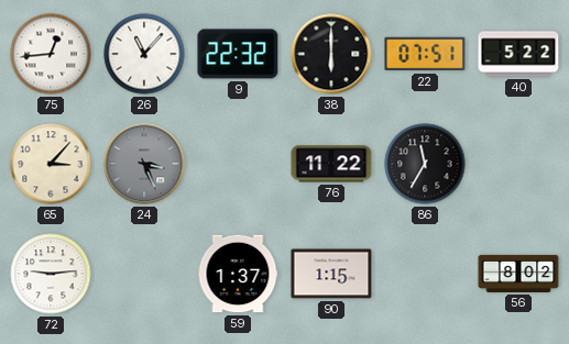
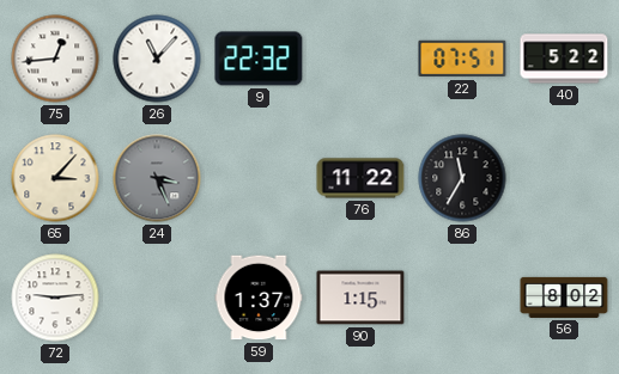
38: 6:00 -> none
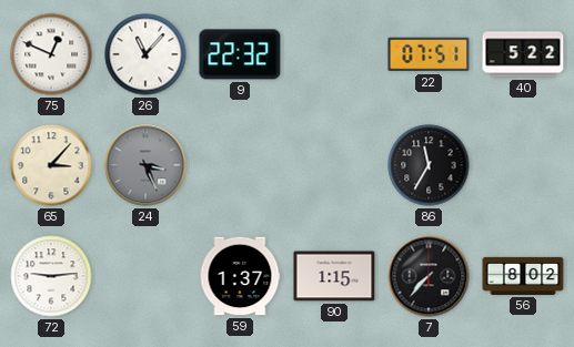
75: 12:44 -> 12:49
76: 11:22 -> none
7: none -> 7:37
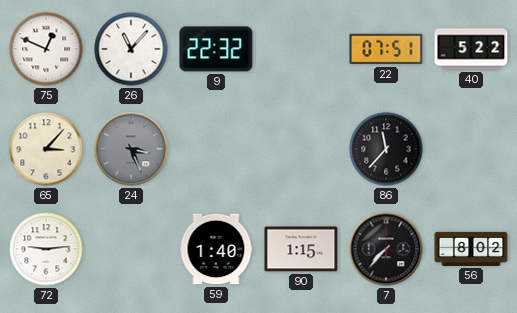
86: 11:35 -> 11:37
59: 1:37 -> 1:40
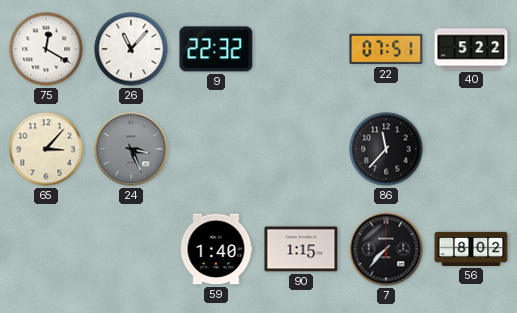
75: 12:49 -> 12:20
72: 9:14 -> none
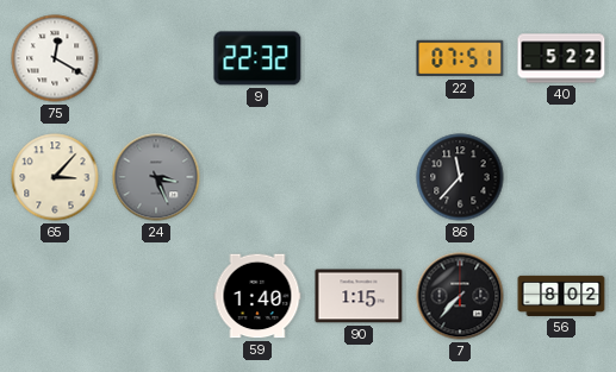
26: 11:07 -> none
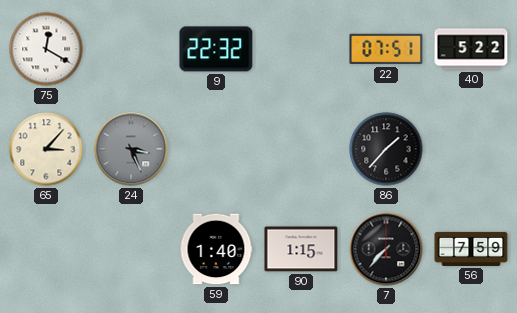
86: 11:37 -> 1:37
56: 8:02 -> 7:59
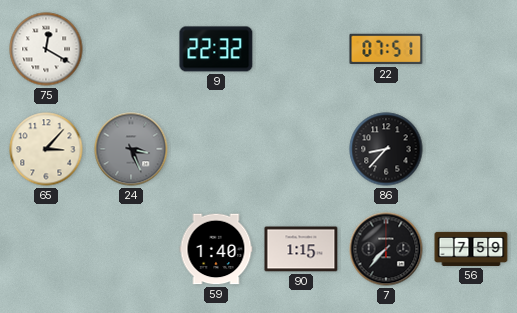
40: 5:22 -> none
86: 1:37 -> 8:37
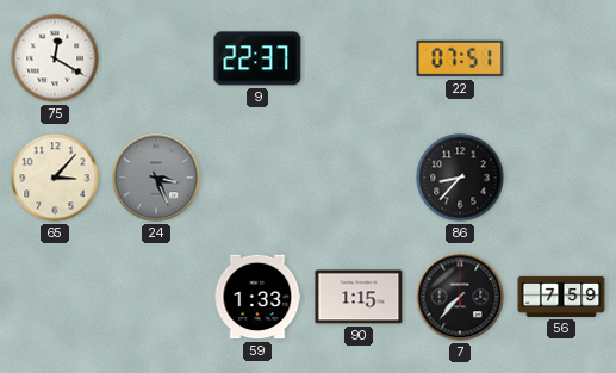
9: 22:32 -> 22:37
59: 1:40 -> 1:33
